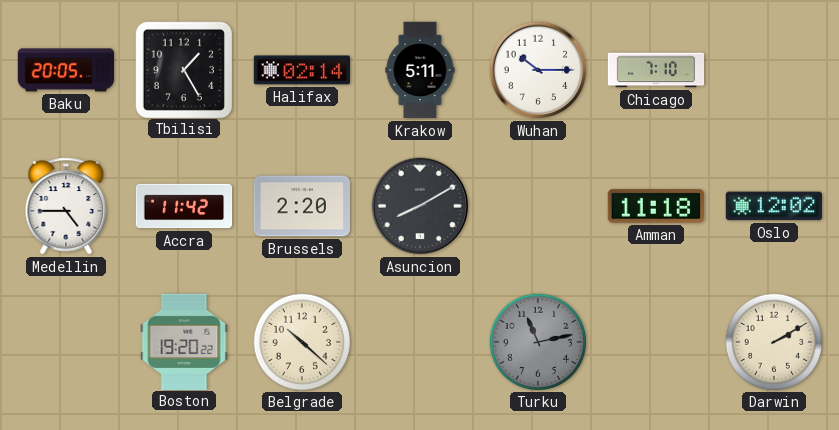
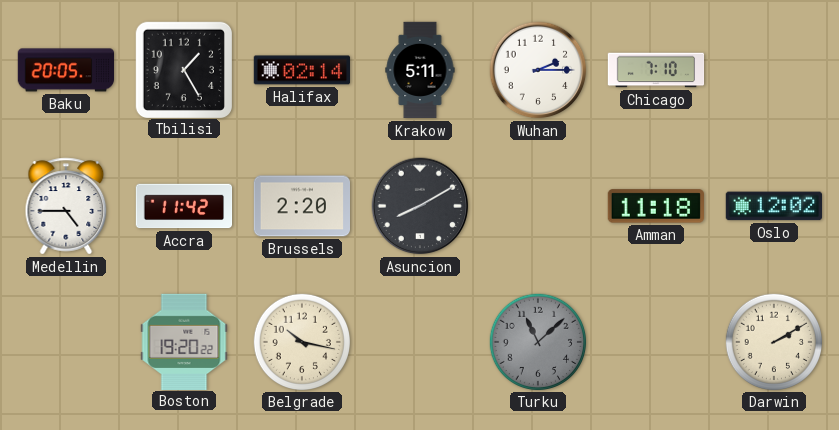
Wuhan: 10:15 -> 2:15
Belgrade: 10:22 -> 10:17
Turku: 11:13 -> 11:08
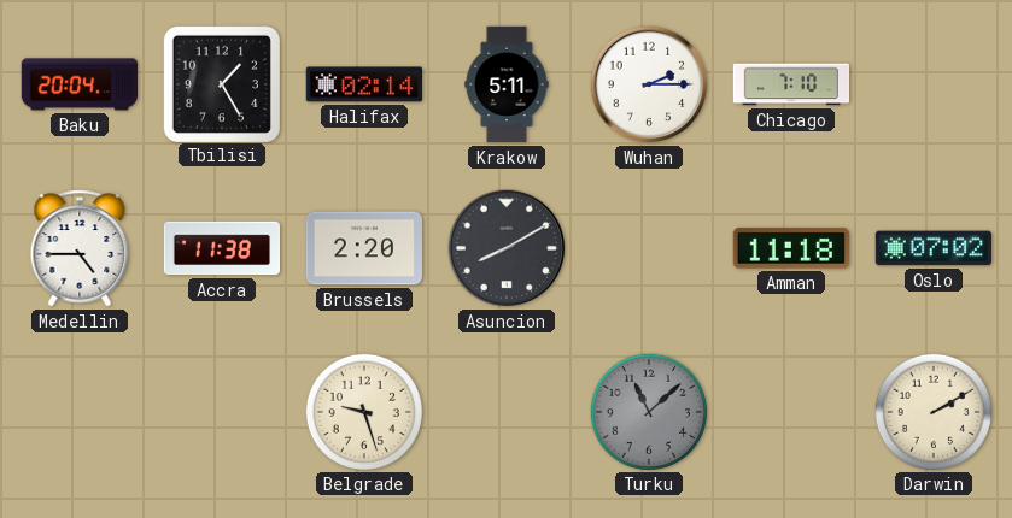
Baku: 20:05 -> 20:04
Accra: 11:42 -> 11:38
Oslo: 12:02 -> 07:02
Boston: 19:20 -> none
Belgrade: 10:17 -> 9:27
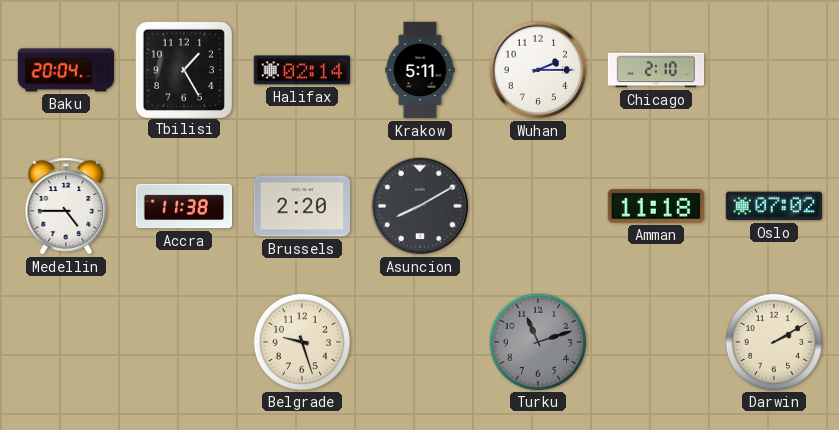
Chicago: 7:10 -> 2:10
Turku: 11:08 -> 11:12
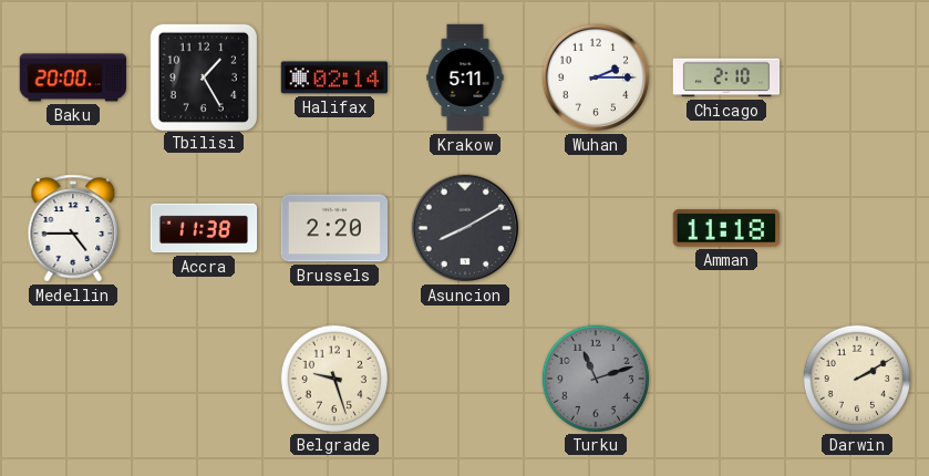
Baku: 20:04 -> 20:00
Oslo: 07:02 -> none
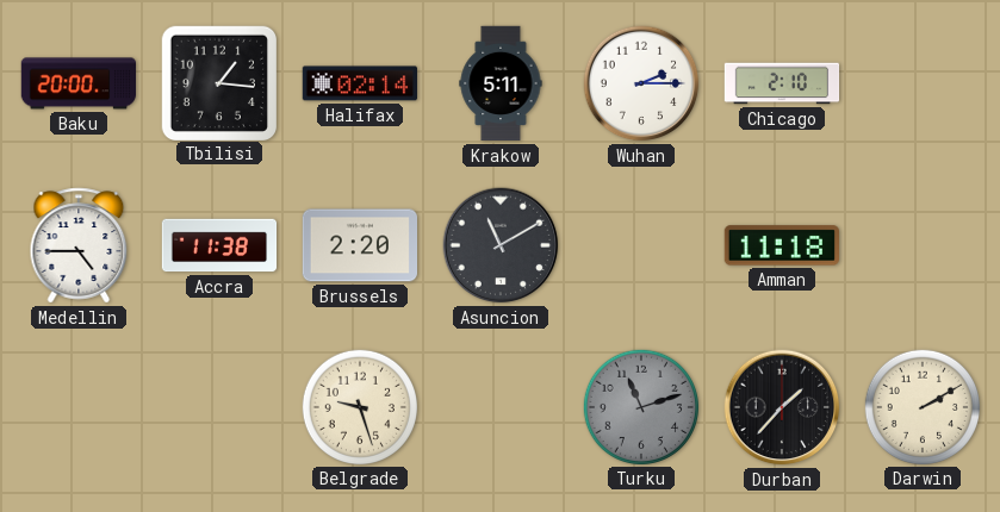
Tbilisi: 1:25 -> 1:16
Asuncion: 8:10 -> 11:10
Durban: none -> 1:37
